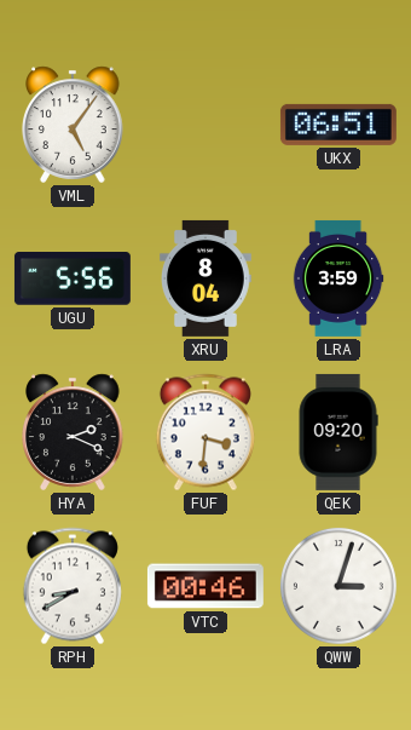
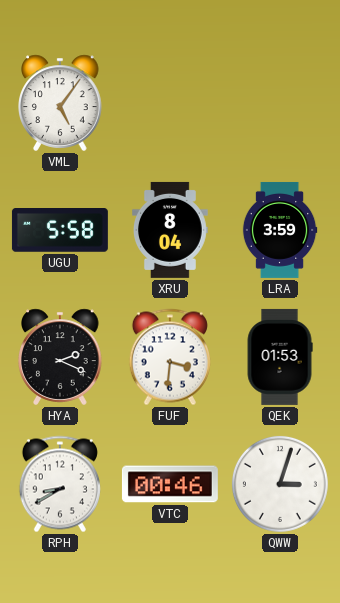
UKX: 06:51 -> none
UGU: 5:56 -> 5:58
QEK: 09:20 -> 01:53
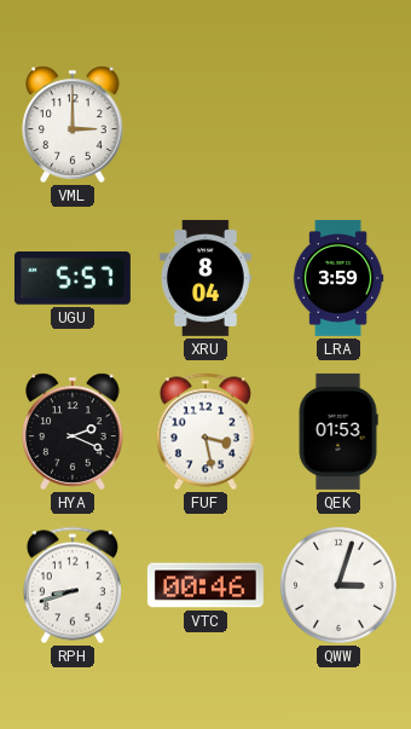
VML: 5:06 -> 3:00
UGU: 5:58 -> 5:57
FUF: 3:31 -> 3:28
RPH: 8:40 -> 8:42
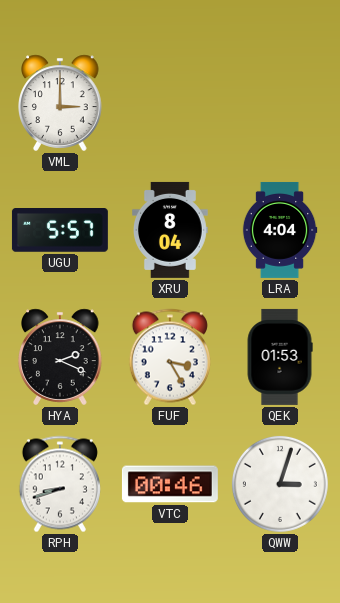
LRA: 3:59 -> 4:04
FUF: 3:28 -> 3:25
